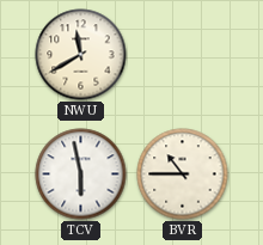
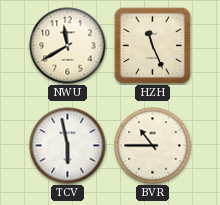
HZH: none -> 11:26
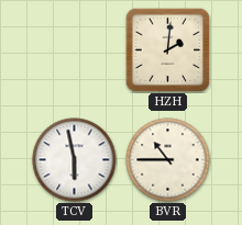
NWU: 11:40 -> none
HZH: 11:26 -> 2:01
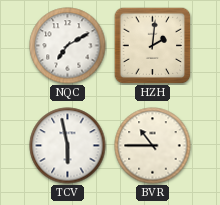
NQC: none -> 7:10
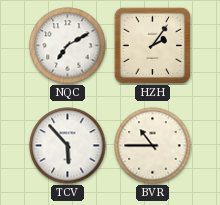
HZH: 2:01 -> 2:06
TCV: 5:58 -> 5:53
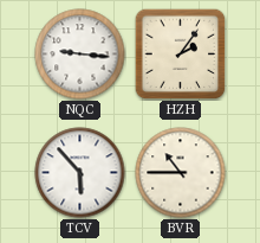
NQC: 7:10 -> 9:16
